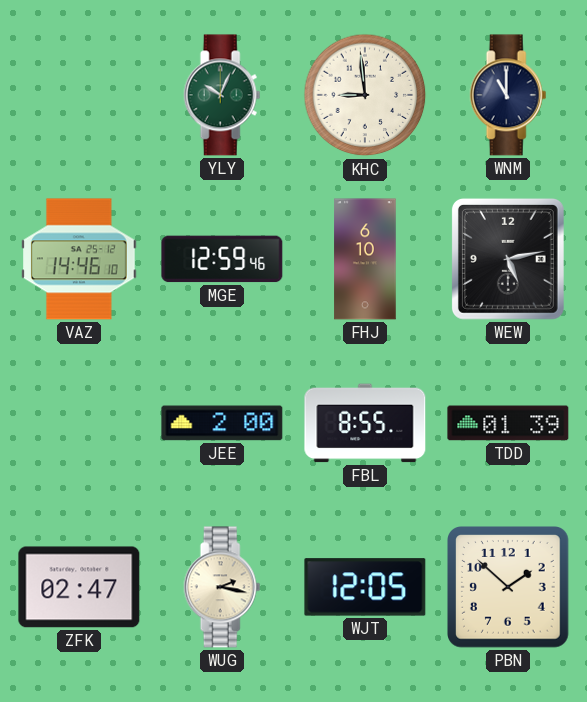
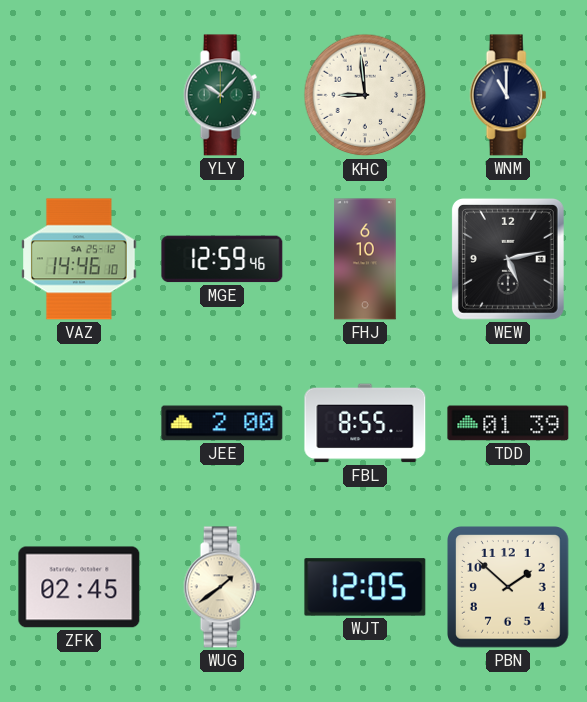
YLY: 10:04 -> 10:07
ZFK: 02:47 -> 02:45
WUG: 2:17 -> 1:39
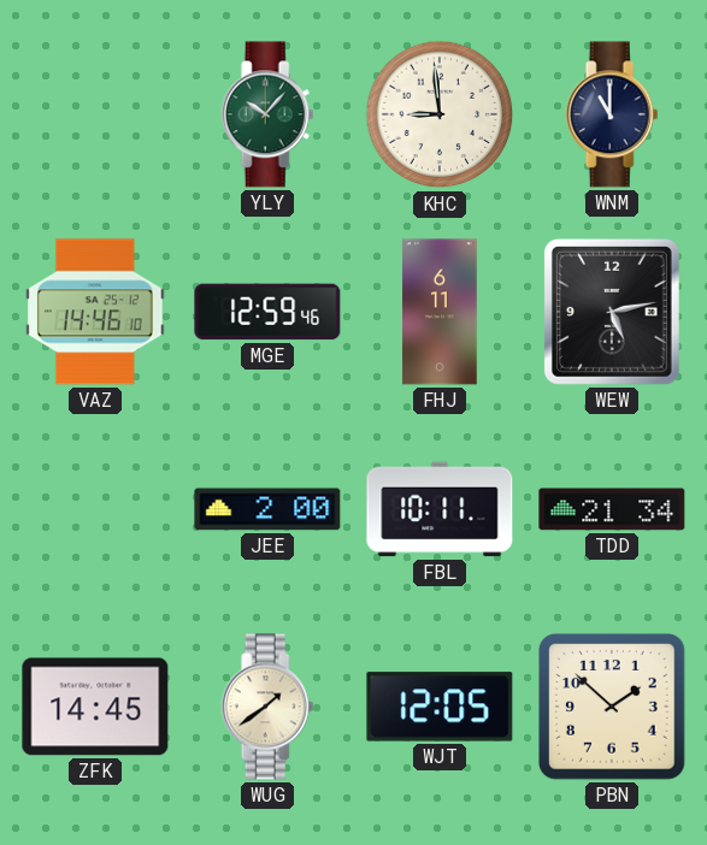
FHJ: 6:10 -> 6:11
FBL: 8:55 -> 10:11
TDD: 01:39 -> 21:34
ZFK: 02:45 -> 14:45
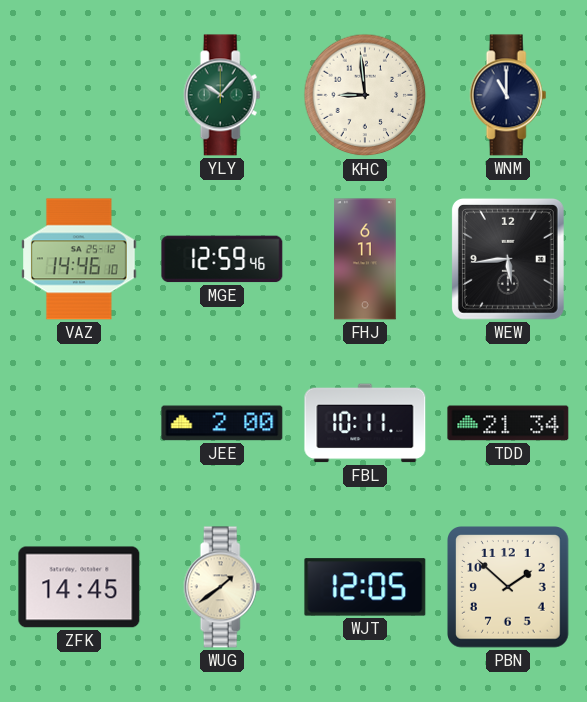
WEW: 5:13 -> 5:44
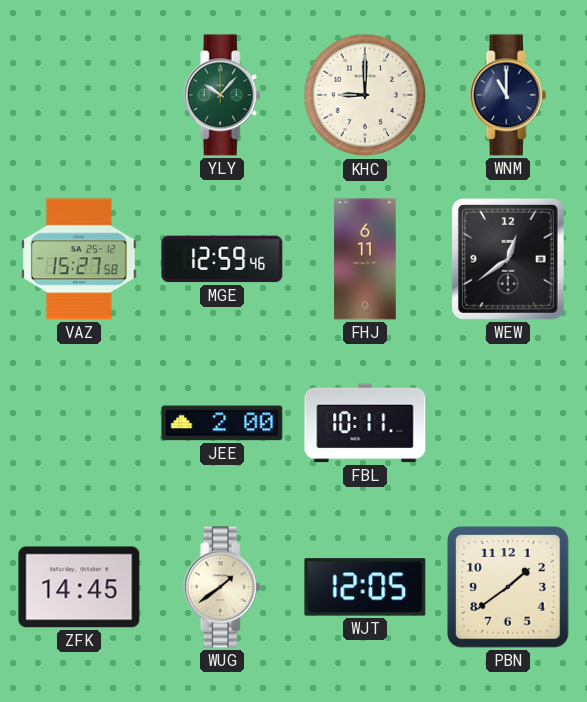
KHC: 8:59 -> 9:00
VAZ: 14:46 -> 15:27
WEW: 5:44 -> 12:39
TDD: 21:34 -> none
PBN: 1:52 -> 1:39
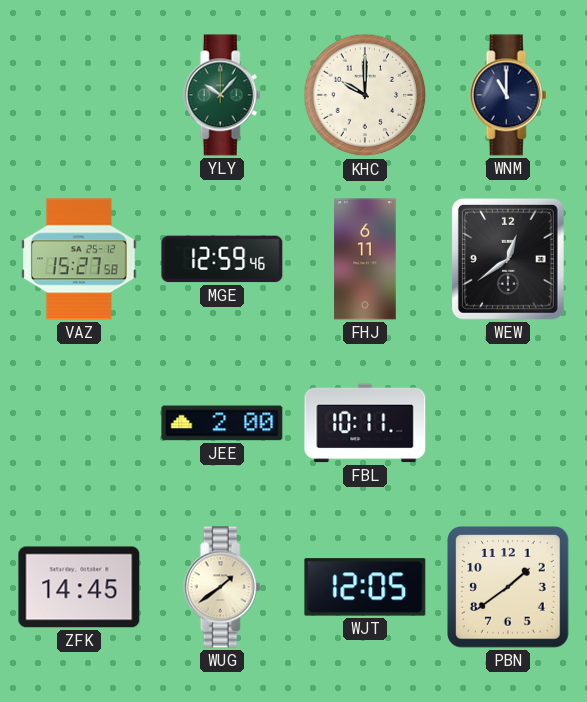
KHC: 9:00 -> 10:00
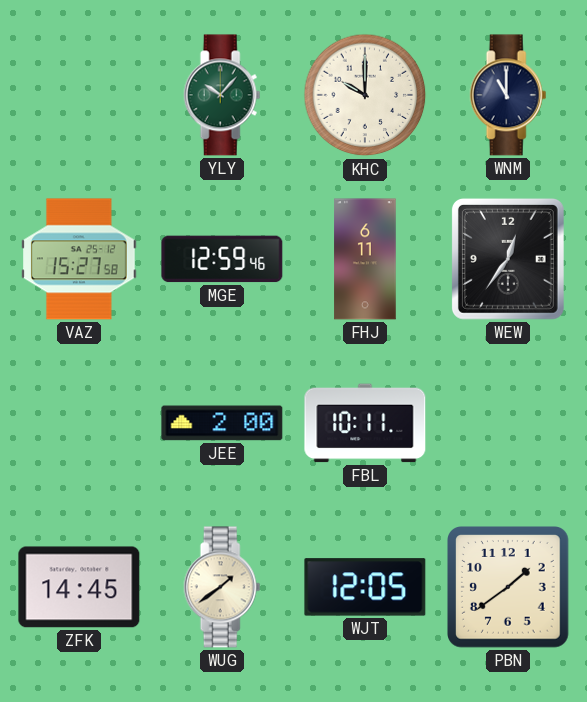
WEW: 12:39 -> 12:36
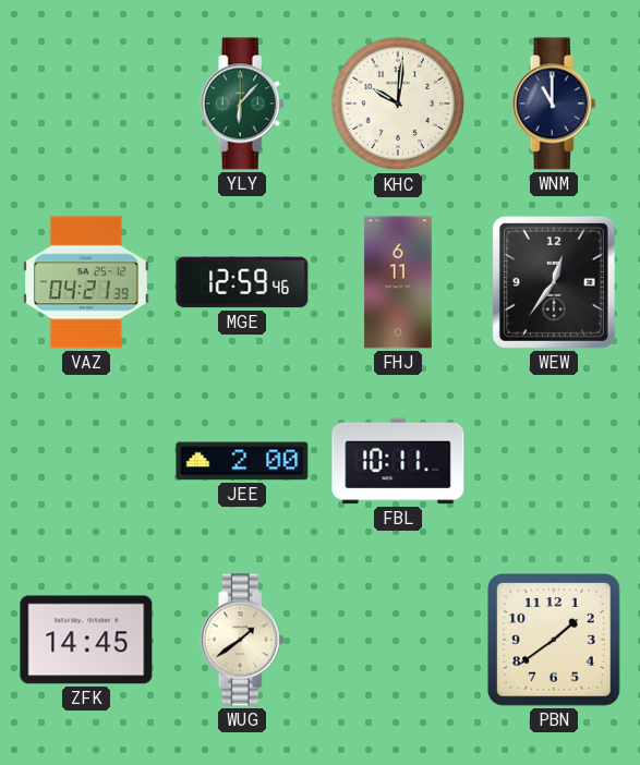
YLY: 10:07 -> 6:07
KHC: 10:00 -> 10:01
VAZ: 15:27 -> 04:21
WJT: 12:05 -> none
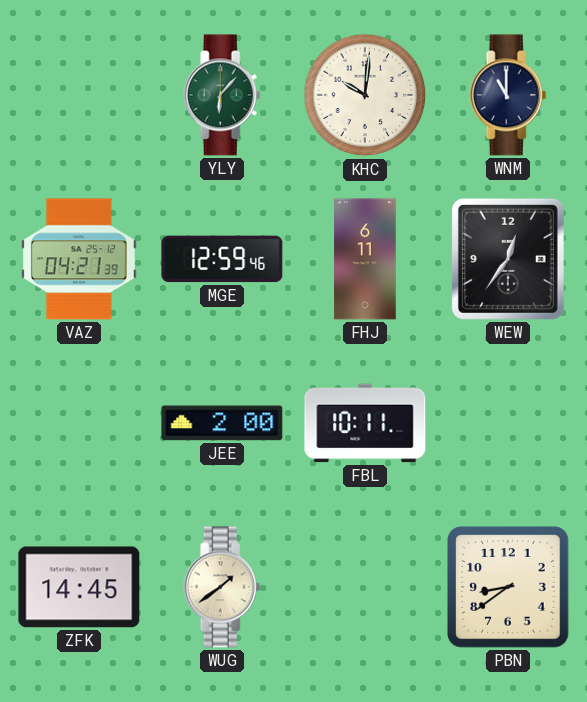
PBN: 1:39 -> 8:39
